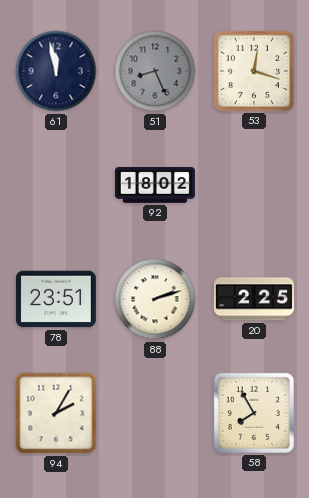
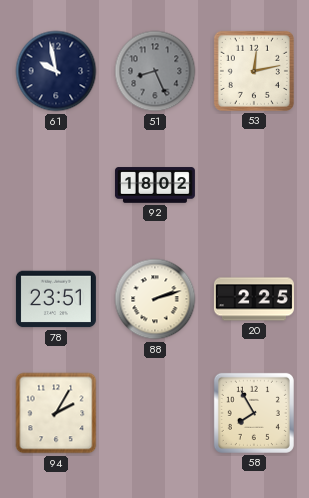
61: 11:58 -> 9:58
53: 12:18 -> 12:13
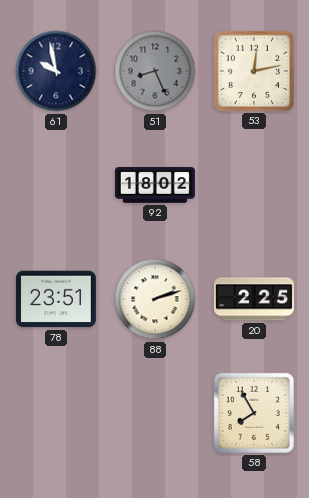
94: 2:05 -> none
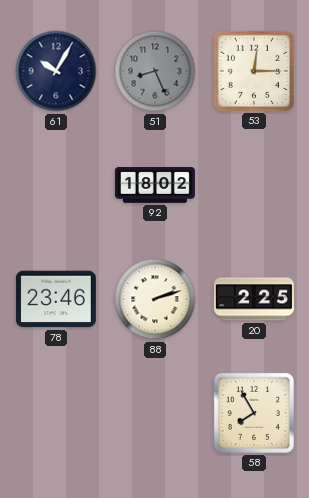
61: 9:58 -> 10:05
53: 12:13 -> 12:15
78: 23:51 -> 23:46
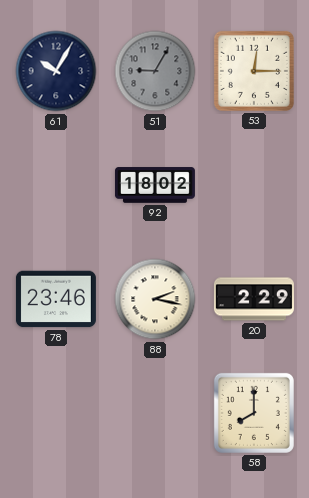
51: 8:26 -> 9:05
88: 2:12 -> 2:17
20: 2:25 -> 2:29
58: 7:55 -> 8:00
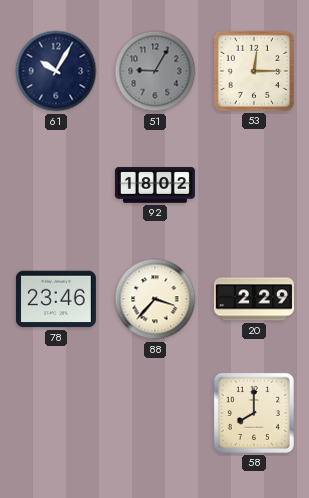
88: 2:17 -> 3:37
